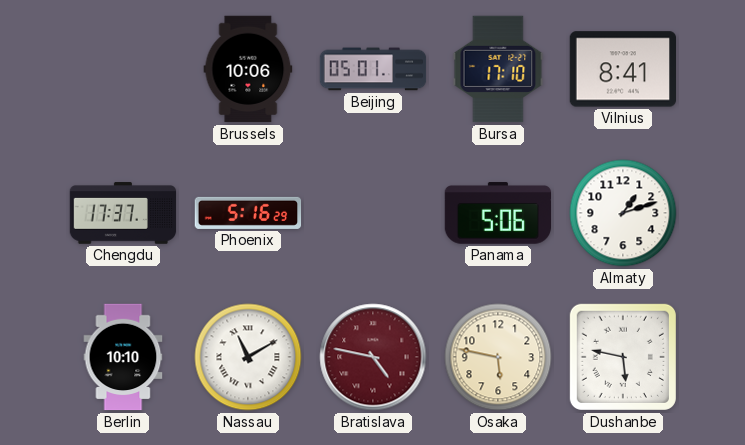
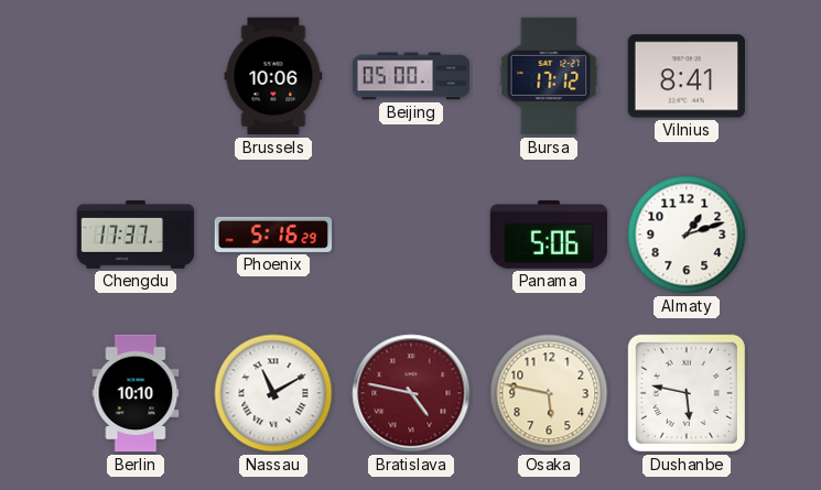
Beijing: 05:01 -> 05:00
Bursa: 17:10 -> 17:12
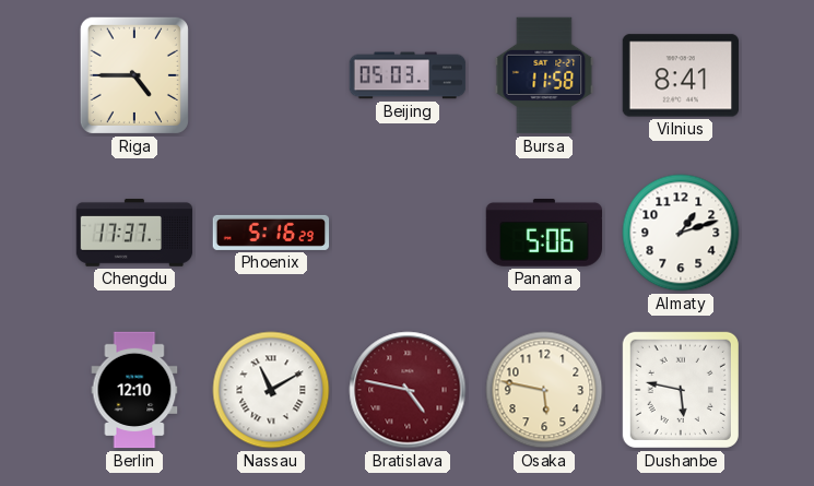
Riga: none -> 4:45
Brussels: 10:06 -> none
Beijing: 05:00 -> 05:03
Bursa: 17:12 -> 11:58
Berlin: 10:10 -> 12:10
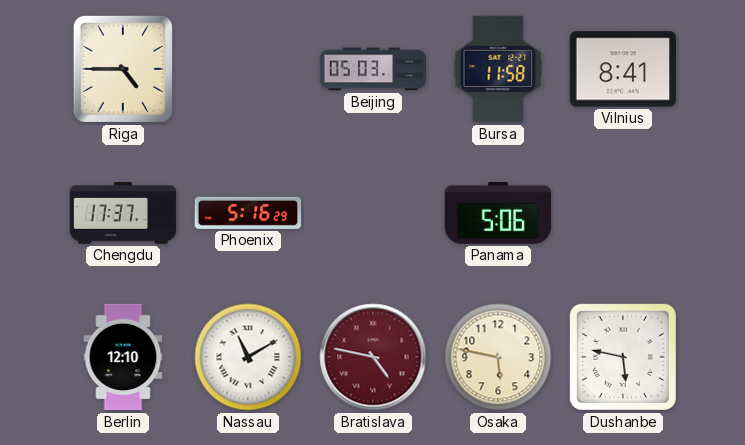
Almaty: 1:12 -> none
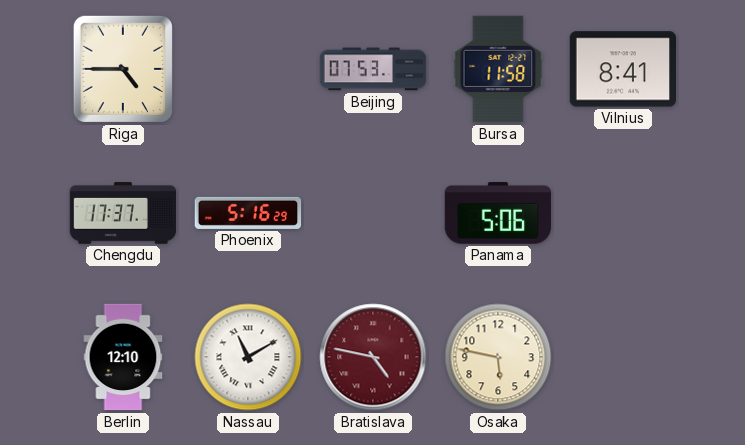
Beijing: 05:03 -> 07:53
Dushanbe: 5:47 -> none
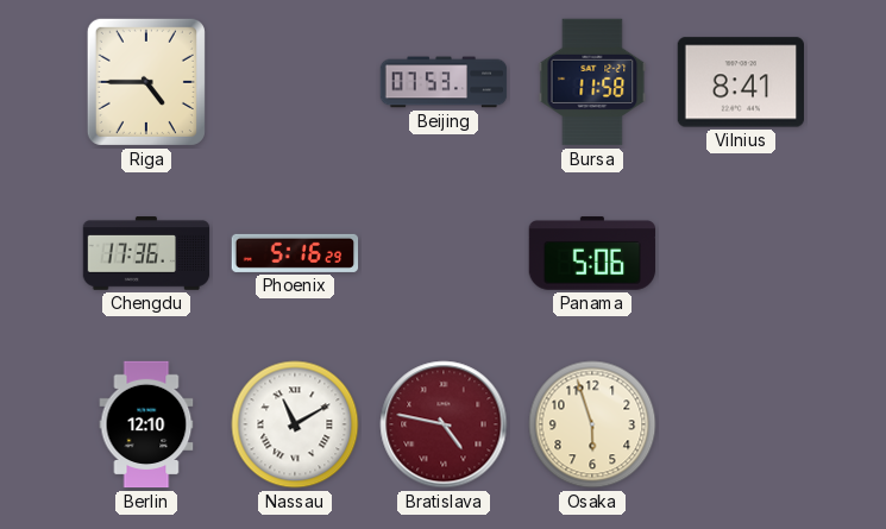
Chengdu: 17:37 -> 17:36
Osaka: 5:47 -> 5:57
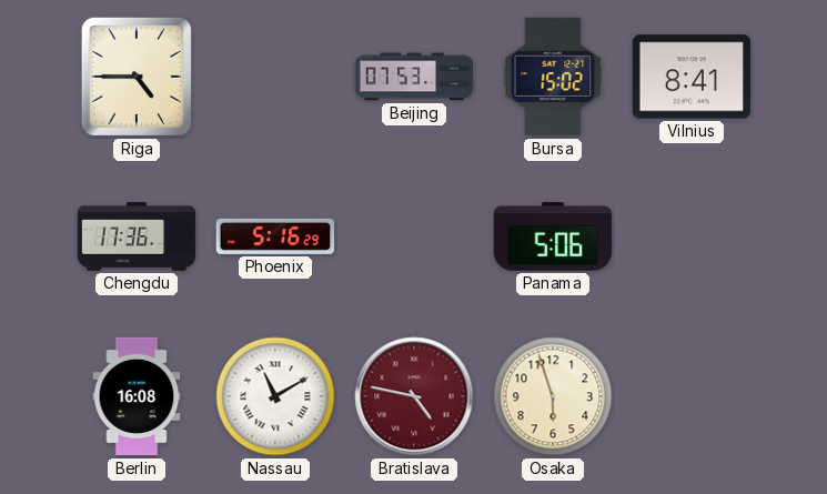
Bursa: 11:58 -> 15:02
Berlin: 12:10 -> 16:08
